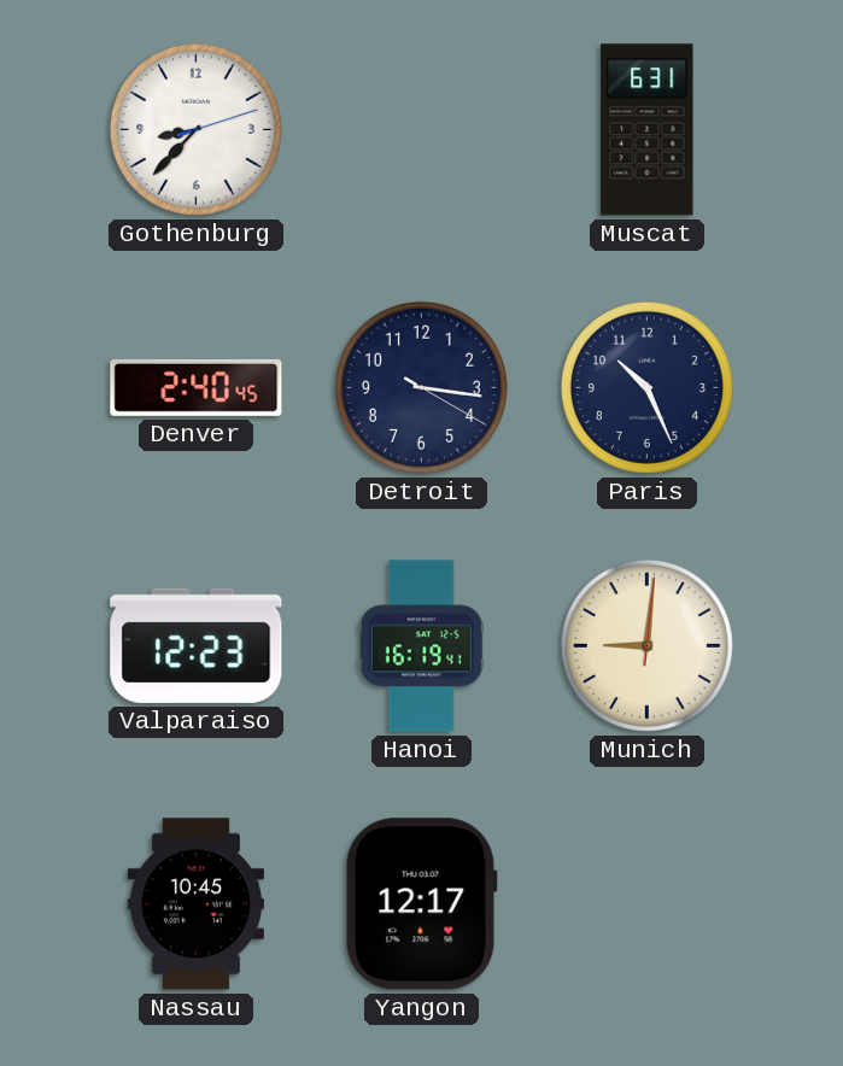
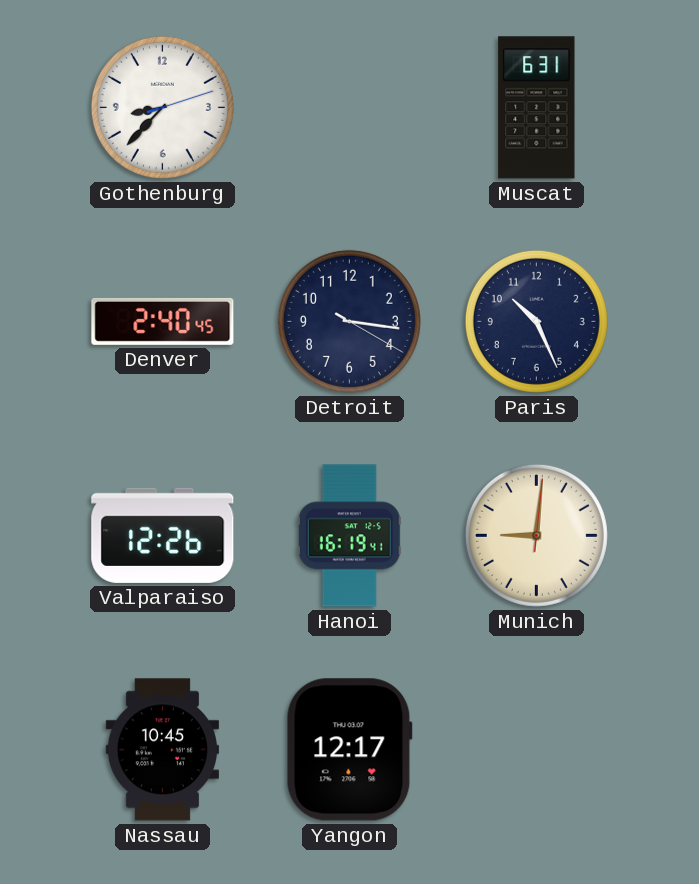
Valparaiso: 12:23 -> 12:26
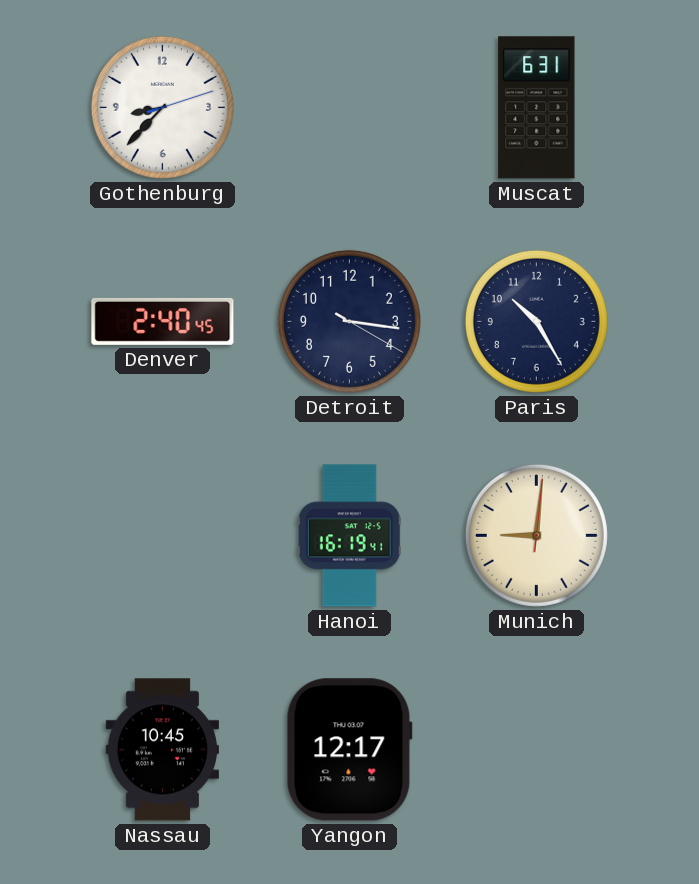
Paris: 10:26 -> 10:25
Valparaiso: 12:26 -> none
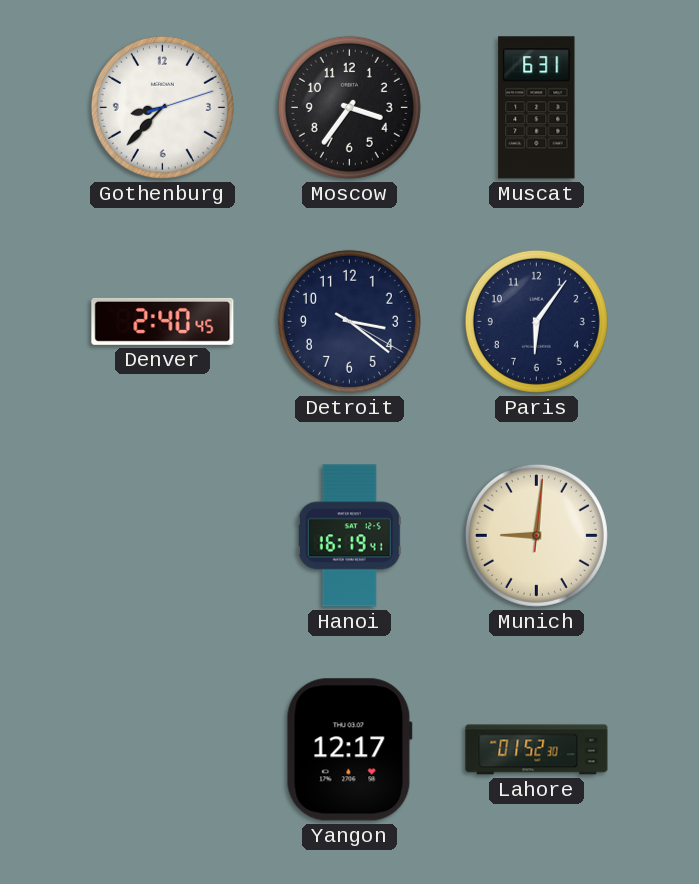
Moscow: none -> 3:36
Detroit: 3:16 -> 3:21
Paris: 10:25 -> 6:06
Nassau: 10:45 -> none
Lahore: none -> 01:52
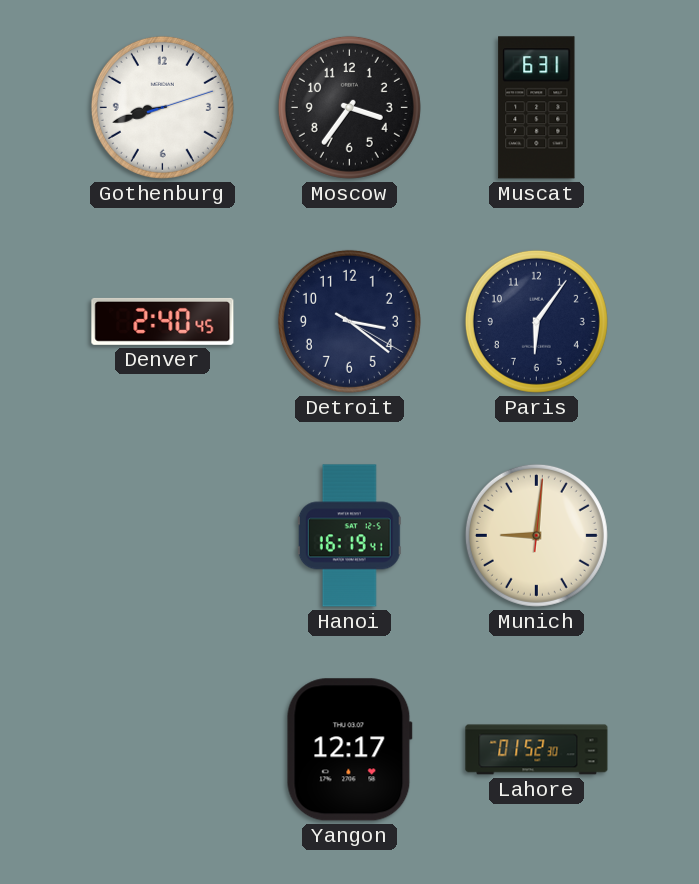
Gothenburg: 8:37 -> 8:42
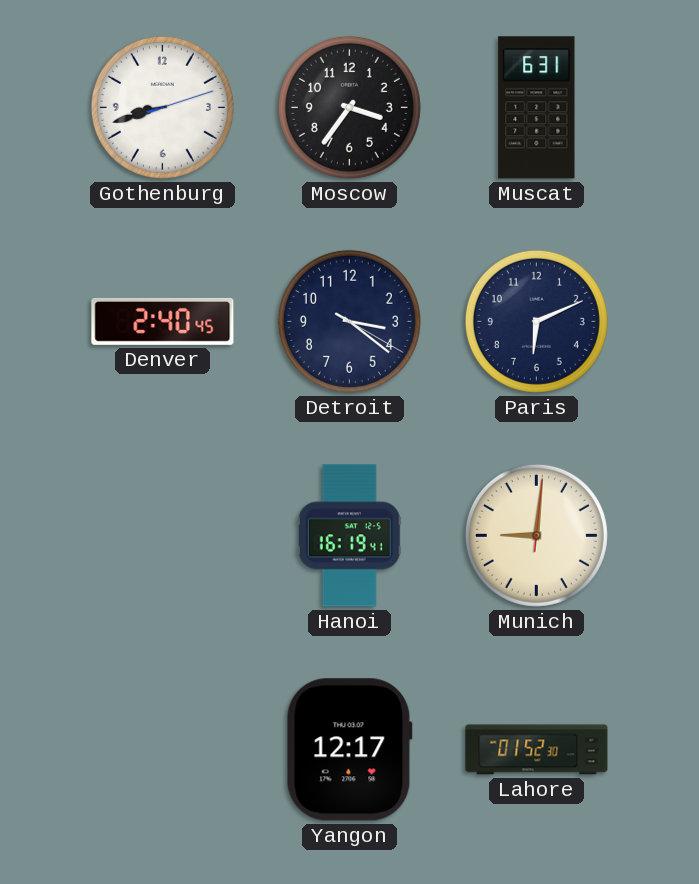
Paris: 6:06 -> 6:11
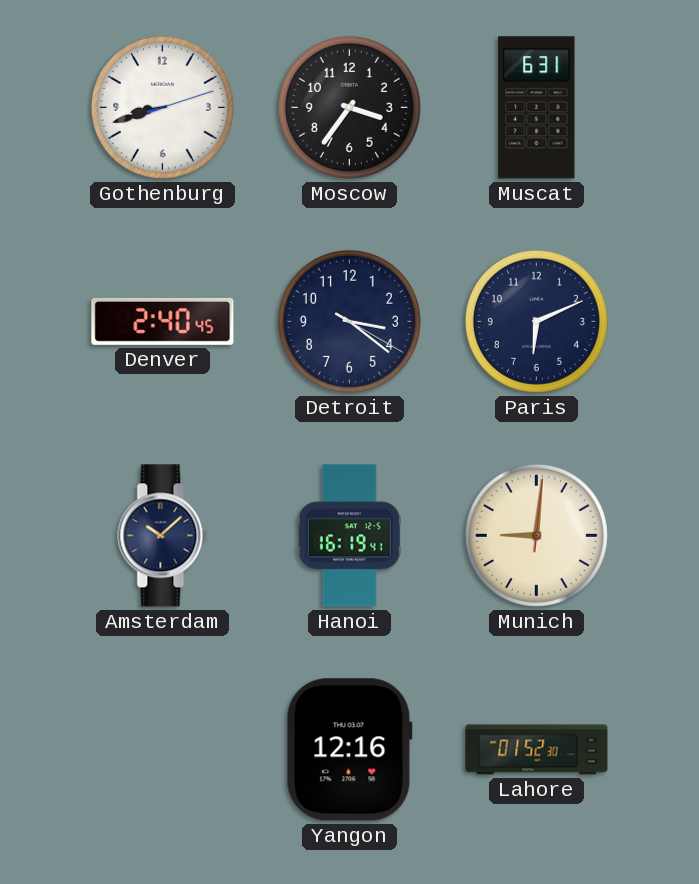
Amsterdam: none -> 10:08
Yangon: 12:17 -> 12:16
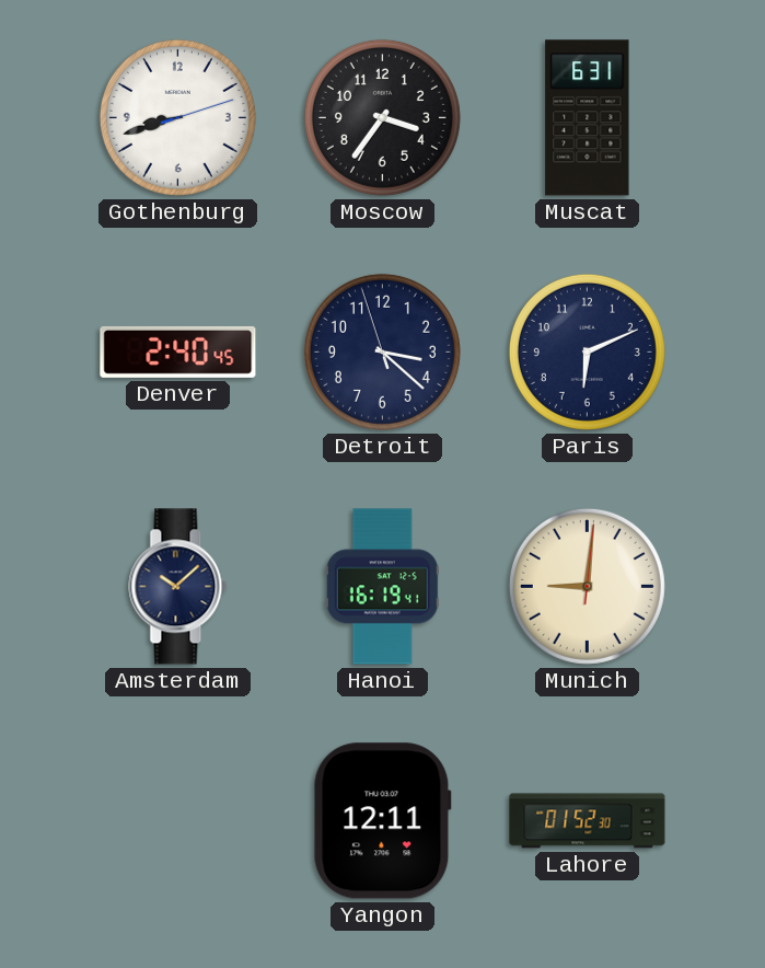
Detroit: 3:21:20 -> 3:21:57
Yangon: 12:16 -> 12:11
